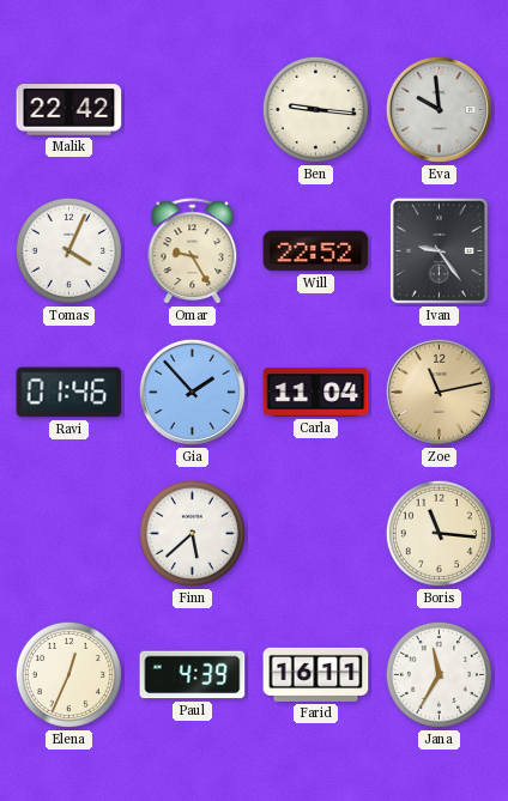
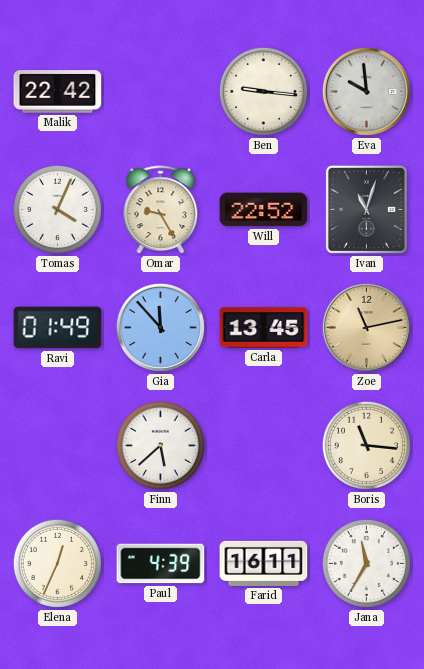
Ivan: 9:24 -> 11:03
Ravi: 01:46 -> 01:49
Gia: 1:53 -> 11:53
Carla: 11:04 -> 13:45
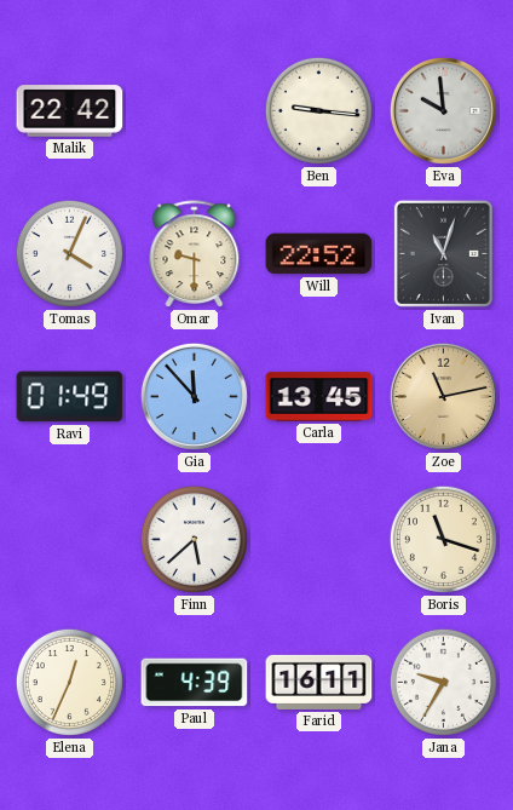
Omar: 9:25 -> 9:30
Boris: 11:16 -> 11:18
Jana: 11:35 -> 9:35
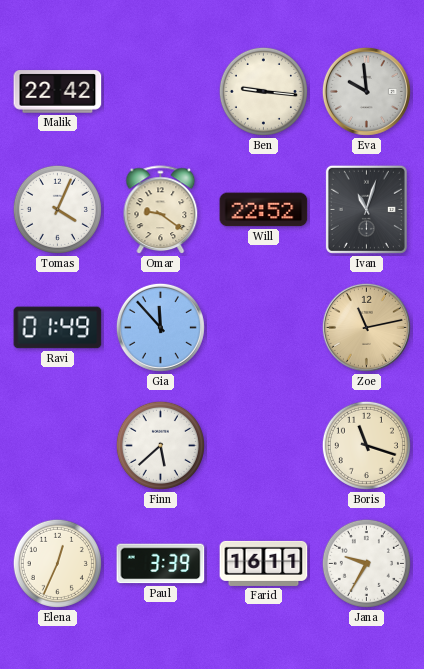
Omar: 9:30 -> 9:21
Carla: 13:45 -> none
Paul: 4:39 -> 3:39
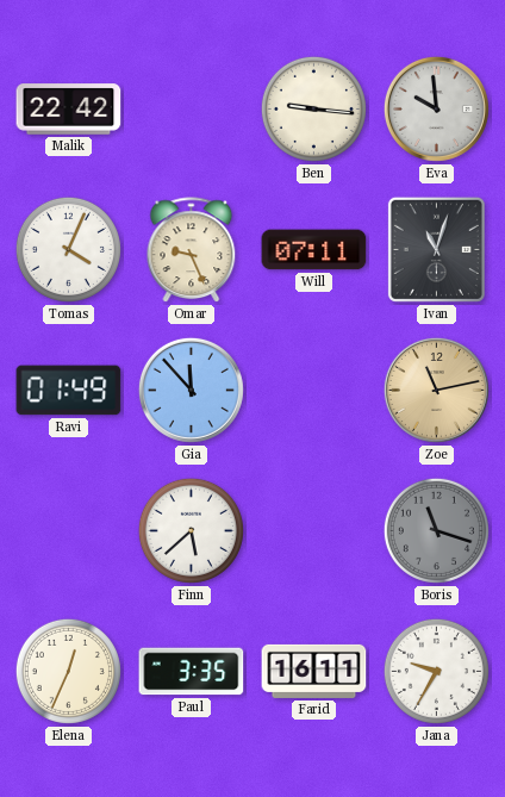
Omar: 9:21 -> 9:26
Will: 22:52 -> 07:11
Boris dial: cream -> grey
Paul: 3:39 -> 3:35
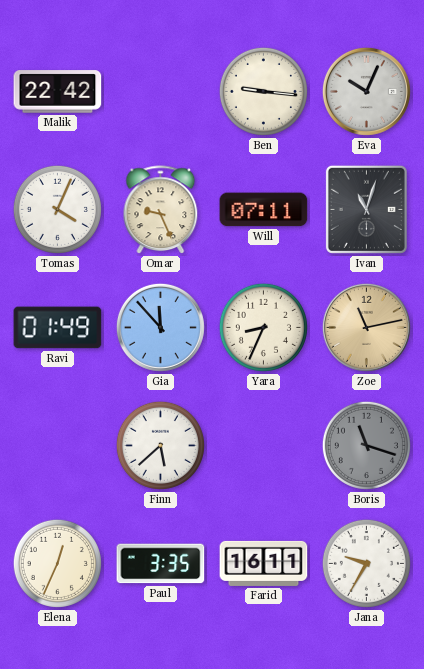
Eva: 9:59 -> 10:04
Yara: none -> 8:34
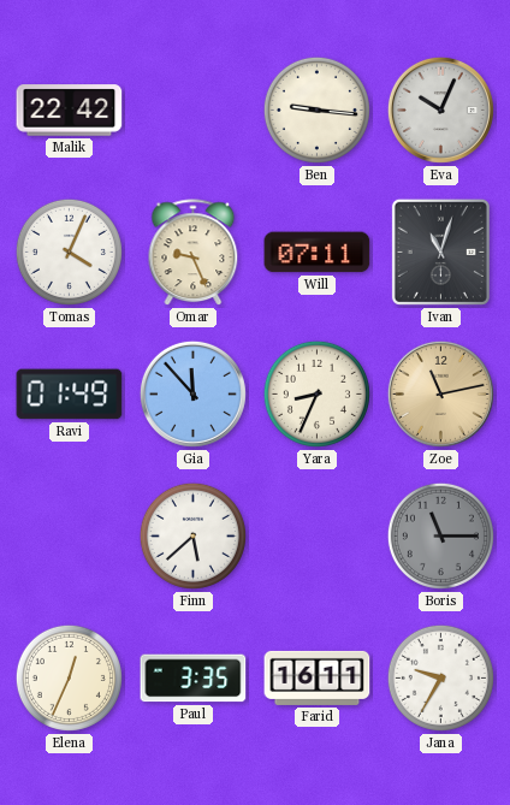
Boris: 11:18 -> 11:15
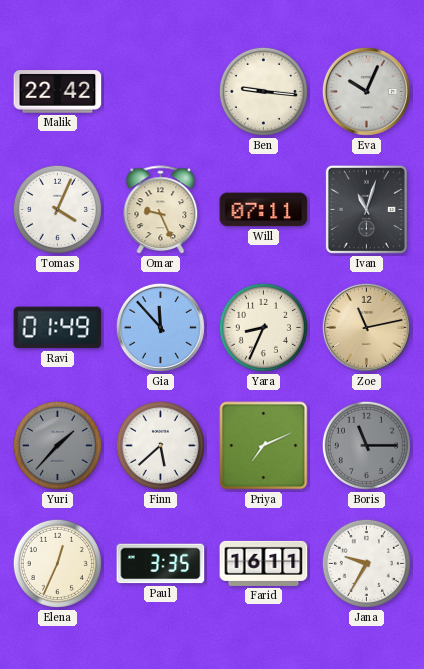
Yuri: none -> 1:37
Priya: none -> 7:11
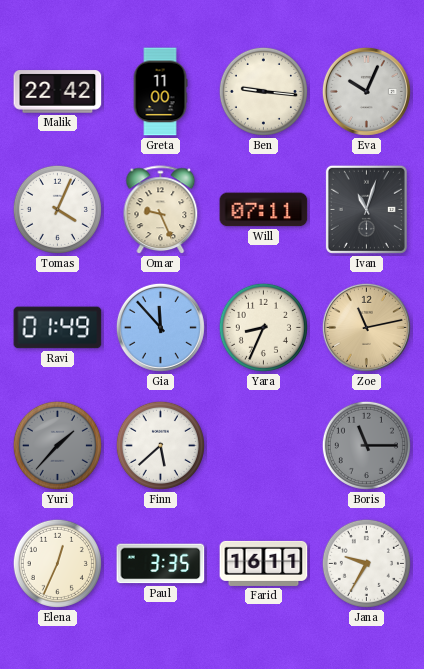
Greta: none -> 11:00
Priya: 7:11 -> none
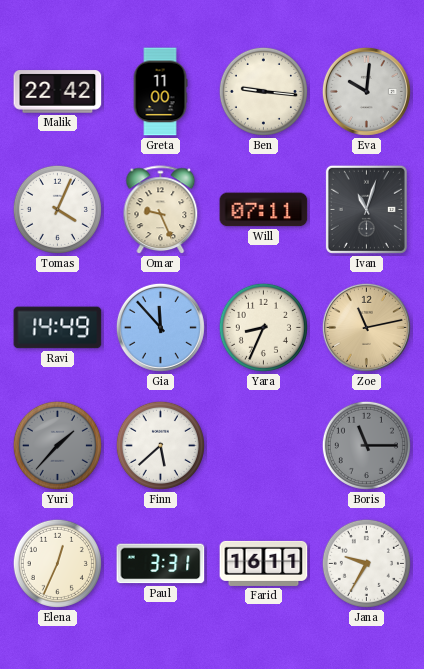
Eva: 10:04 -> 10:01
Ravi: 01:49 -> 14:49
Paul: 3:35 -> 3:31
